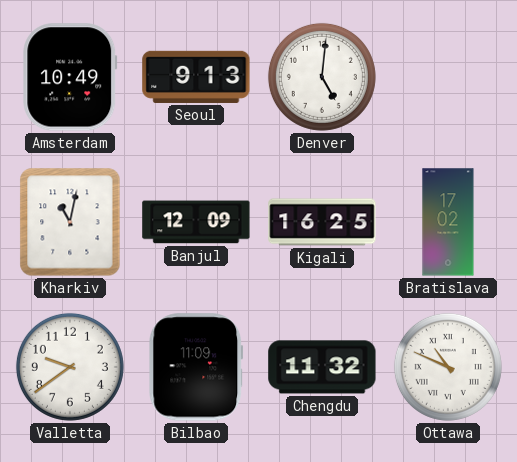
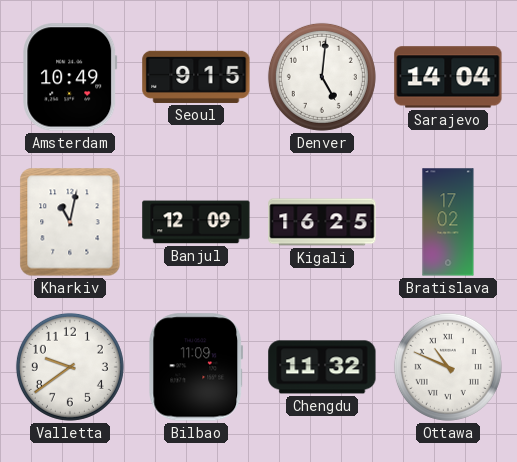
Seoul: 9:13 -> 9:15
Sarajevo: none -> 14:04
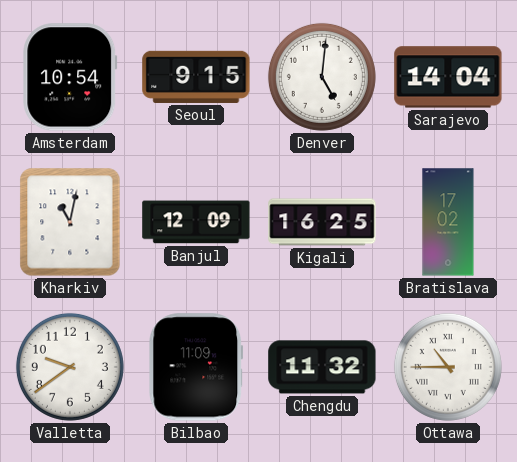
Amsterdam: 10:49 -> 10:54
Ottawa: 10:49 -> 10:45
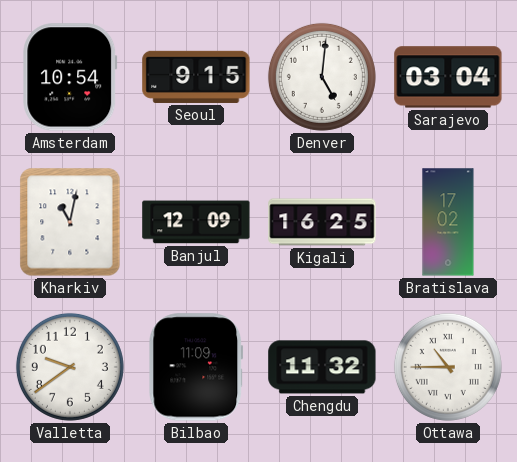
Sarajevo: 14:04 -> 03:04
